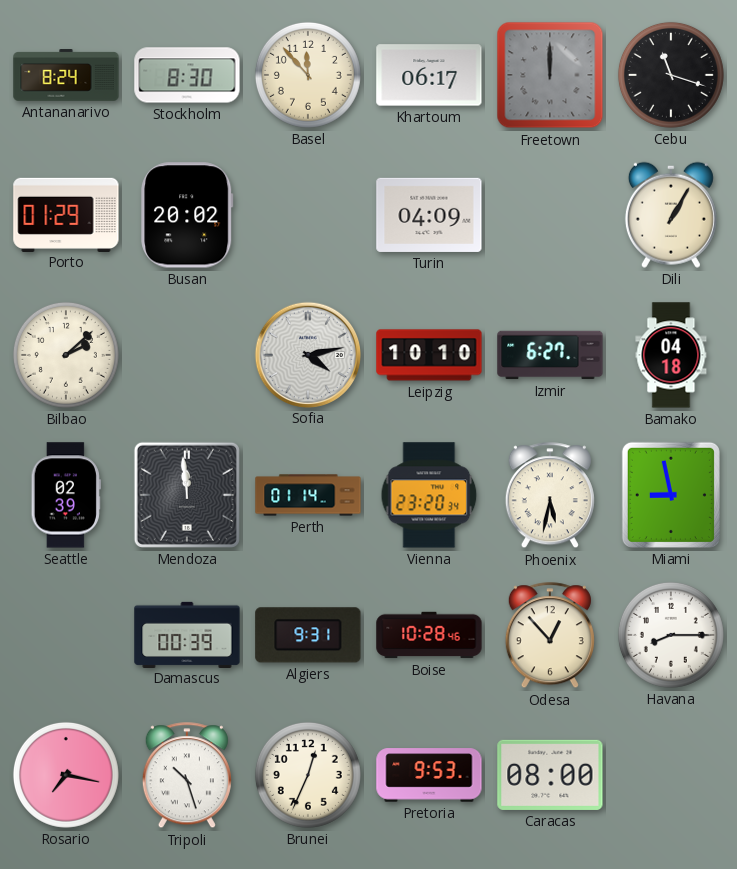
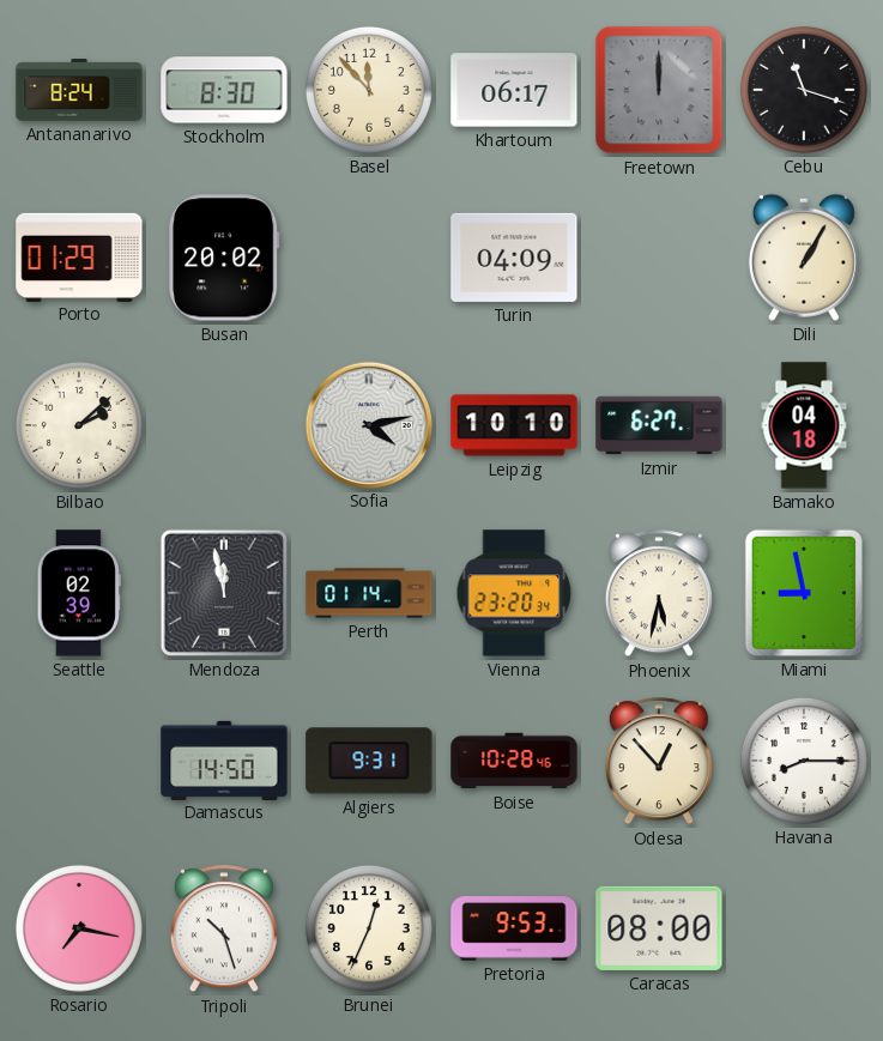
Mendoza: 11:59 -> 11:58
Damascus: 00:39 -> 14:50
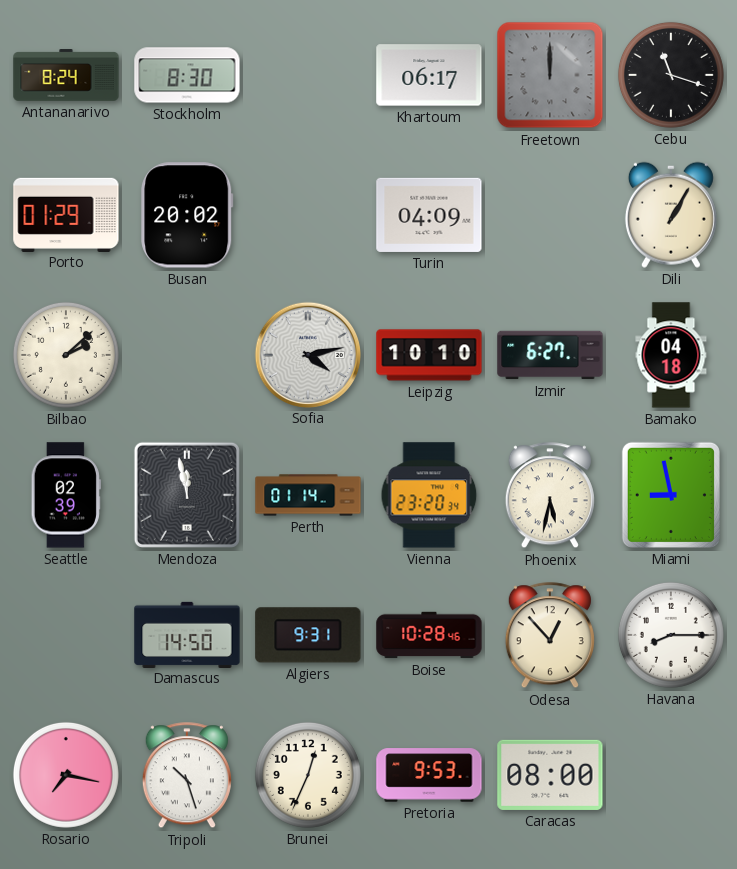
Basel: 11:53 -> none
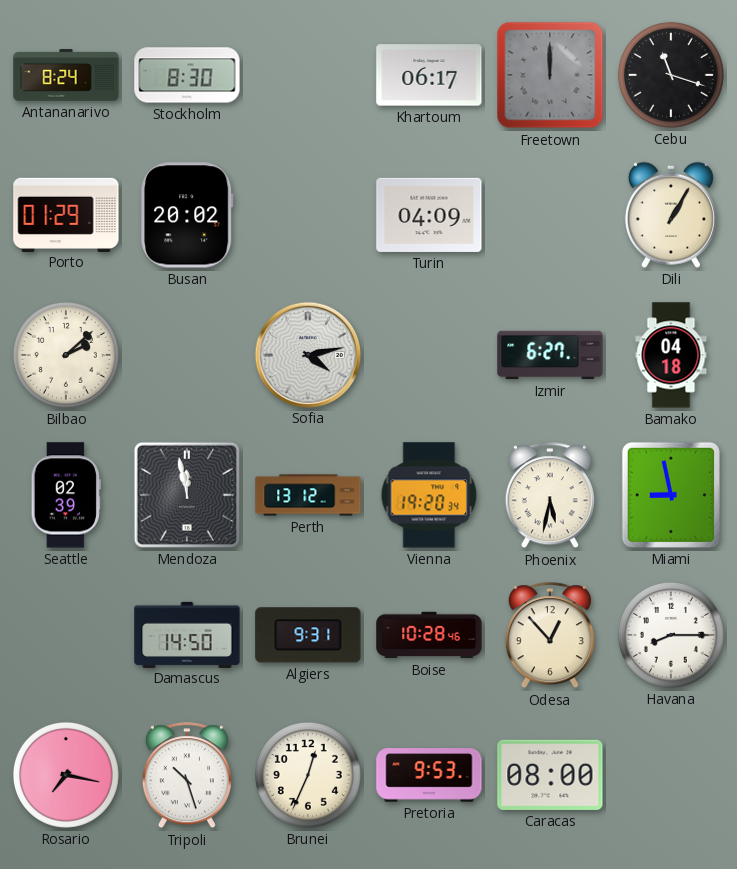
Leipzig: 10:10 -> none
Perth: 01:14 -> 13:12
Vienna: 23:20 -> 19:20
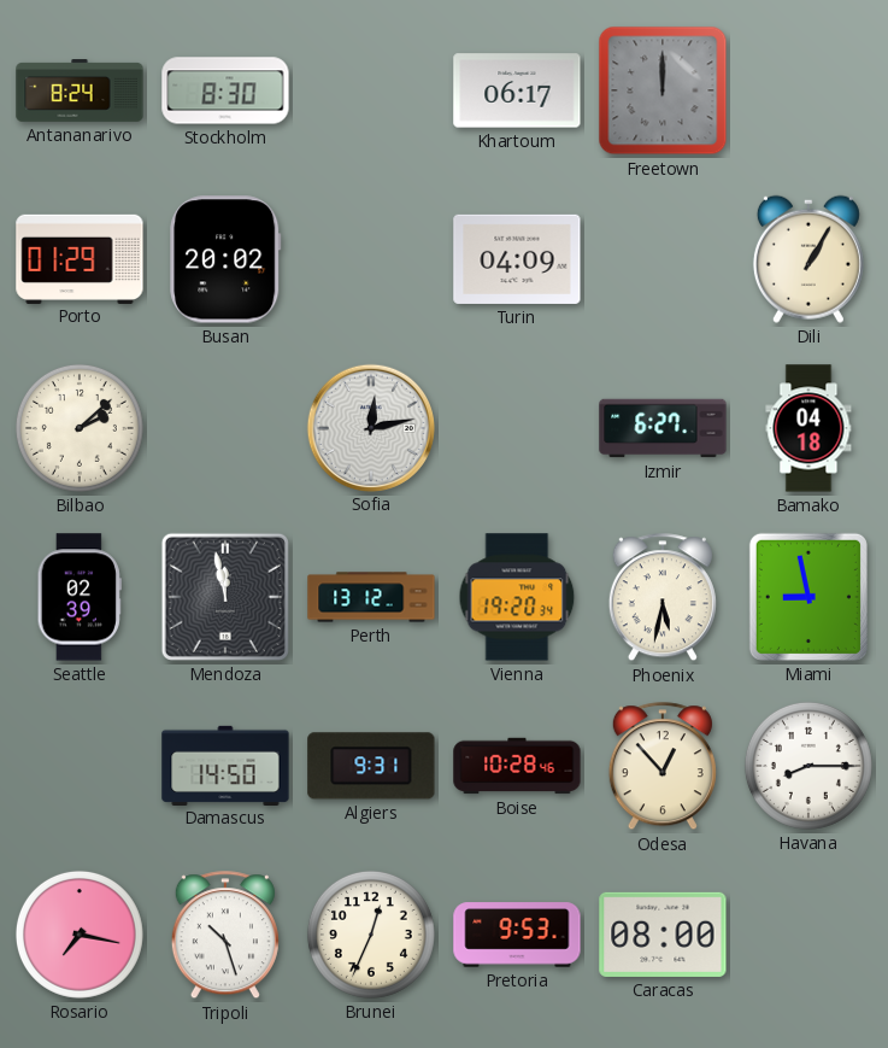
Cebu: 11:18 -> none
Sofia: 4:13 -> 12:13
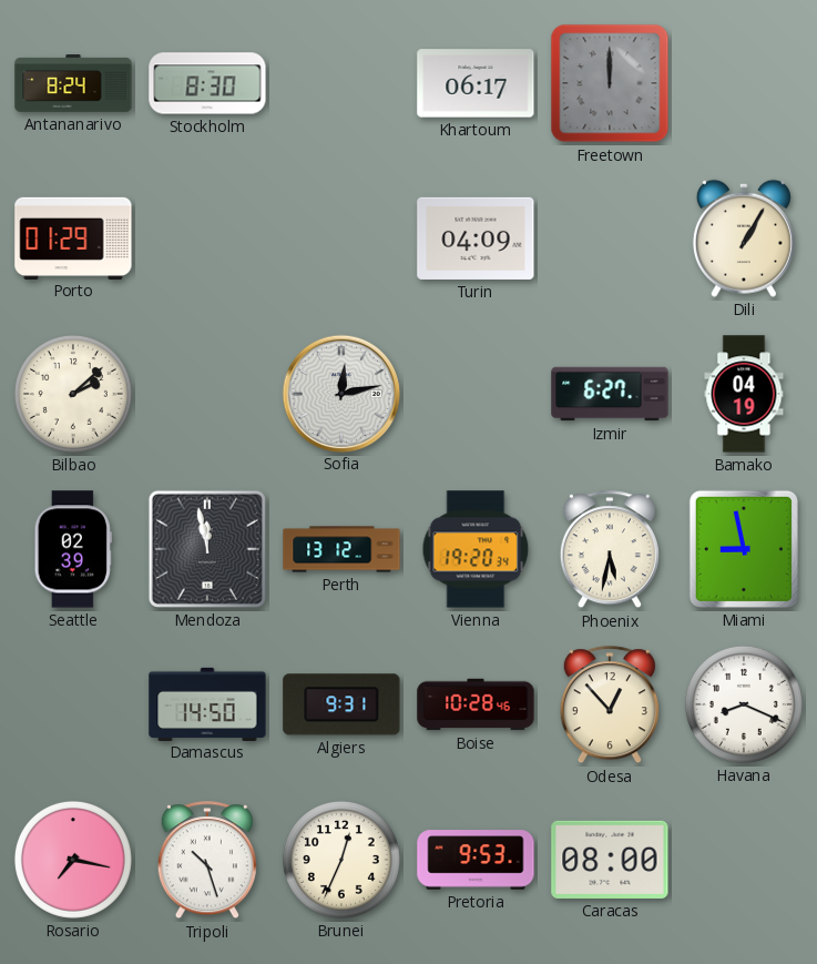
Busan: 20:02 -> none
Bamako: 04:18 -> 04:19
Havana: 8:15 -> 8:19
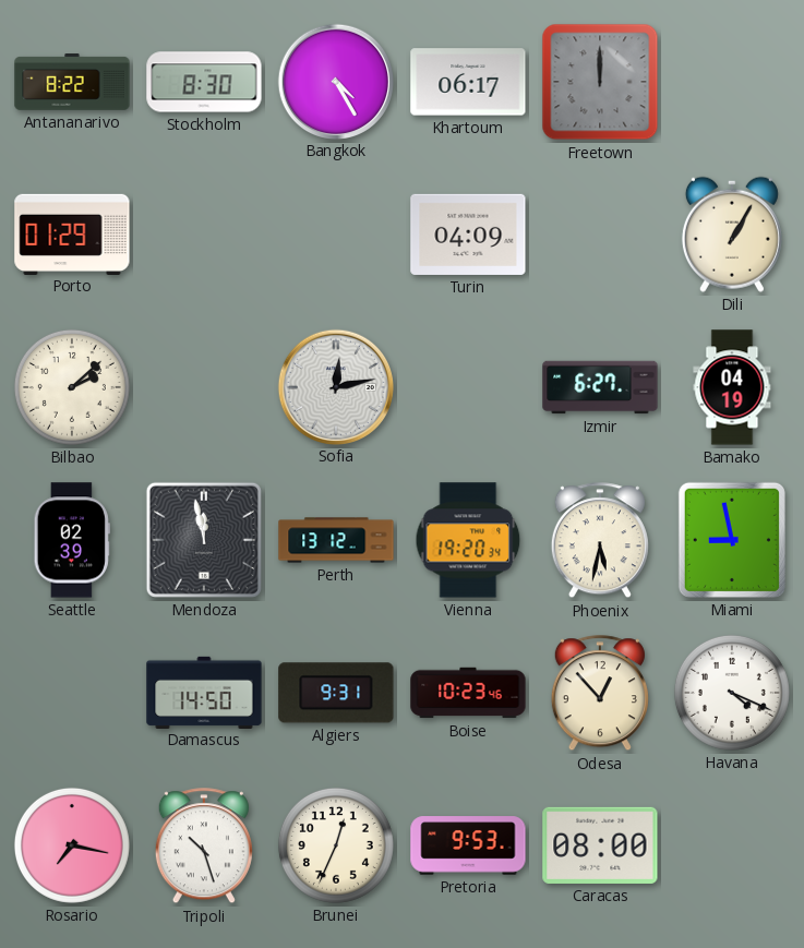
Antananarivo: 8:24 -> 8:22
Bangkok: none -> 4:25
Boise: 10:28 -> 10:23
Havana: 8:19 -> 4:19
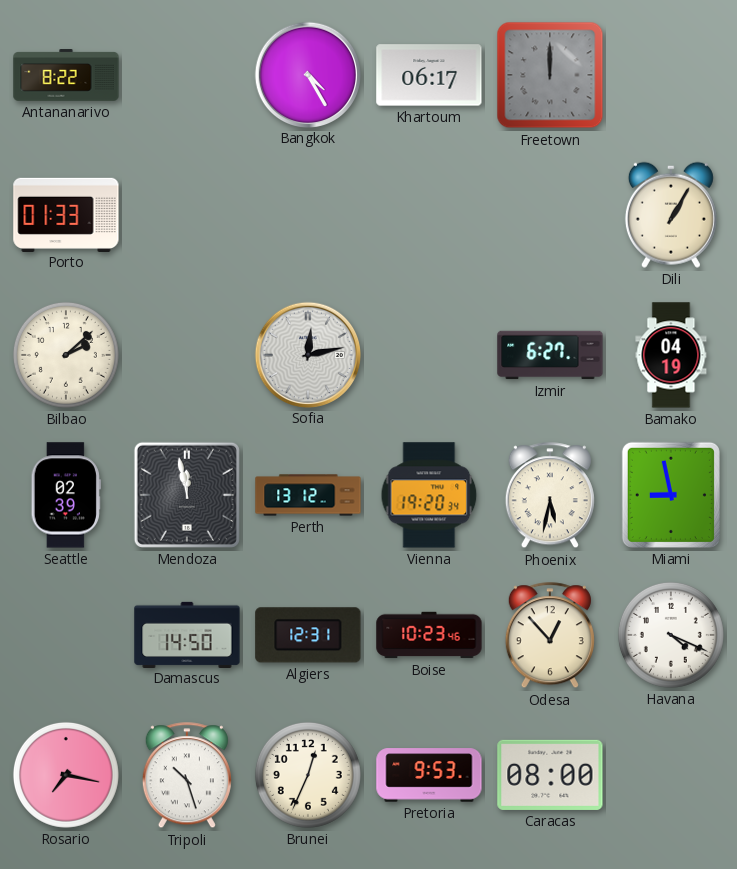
Stockholm: 8:30 -> none
Porto: 01:29 -> 01:33
Turin: 04:09 -> none
Algiers: 9:31 -> 12:31
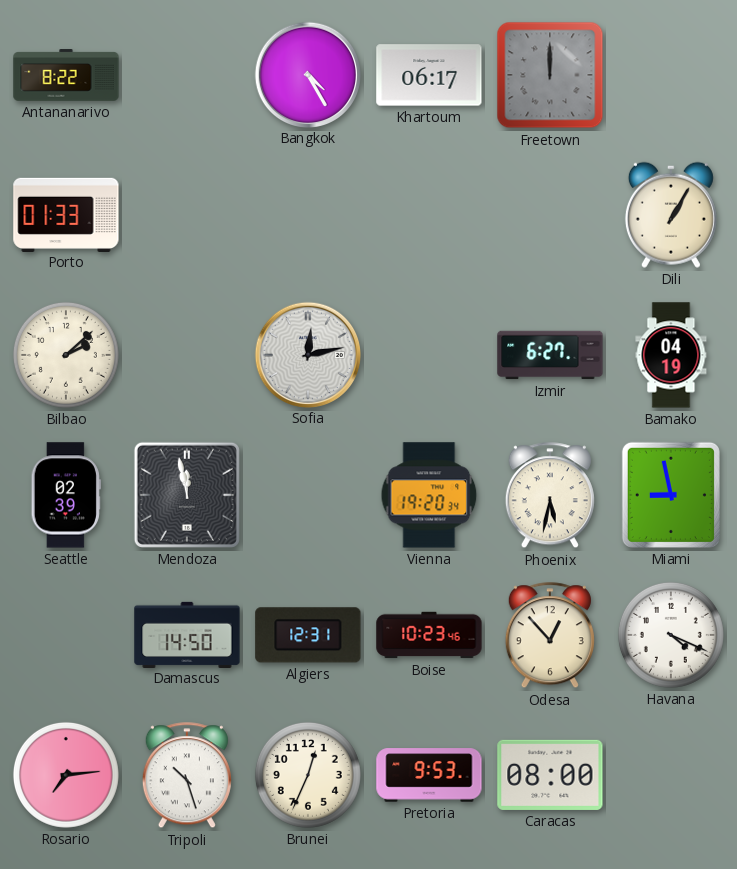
Perth: 13:12 -> none
Rosario: 7:17 -> 7:14
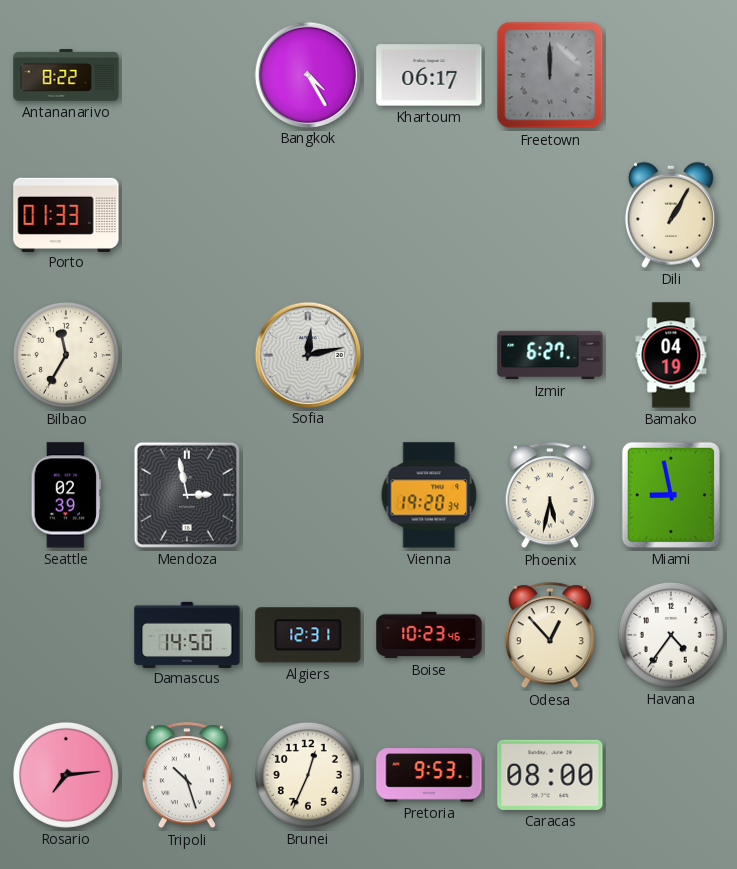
Bilbao: 2:08 -> 11:35
Mendoza: 11:58 -> 2:58
Havana: 4:19 -> 4:36
